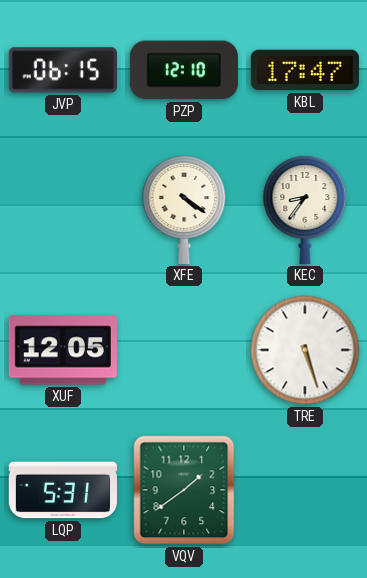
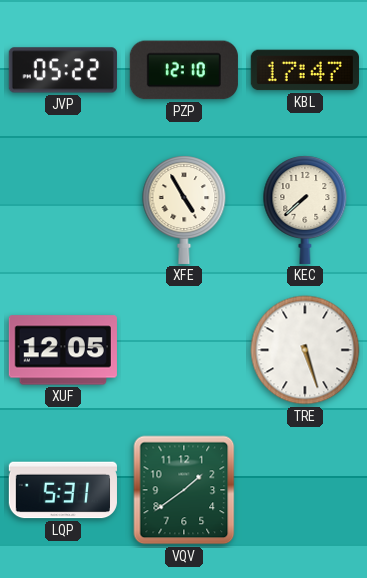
JVP: 06:15 -> 05:22
XFE: 4:21 -> 4:55
KEC: 8:36 -> 7:38
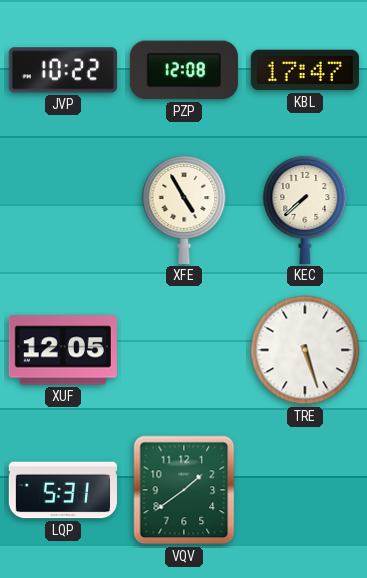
JVP: 05:22 -> 10:22
PZP: 12:10 -> 12:08
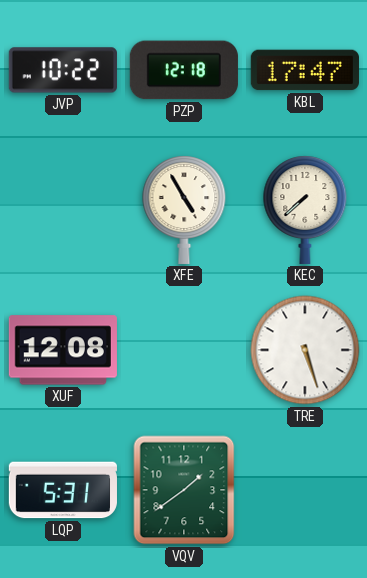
PZP: 12:08 -> 12:18
XUF: 12:05 -> 12:08
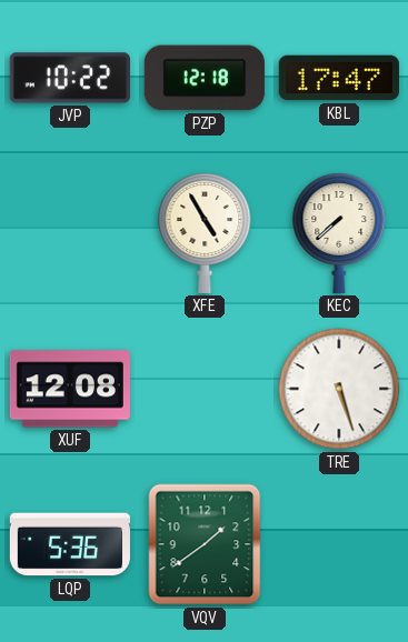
LQP: 5:31 -> 5:36
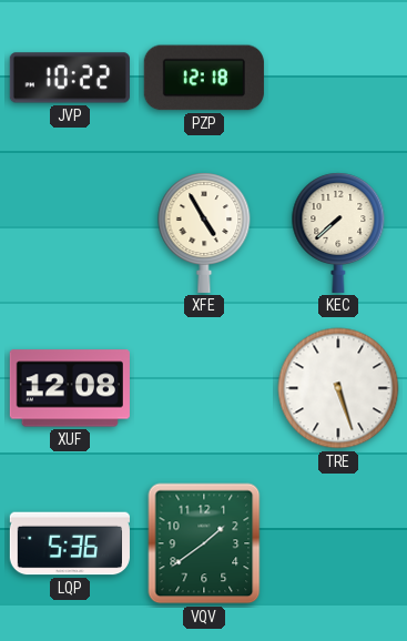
KBL: 17:47 -> none
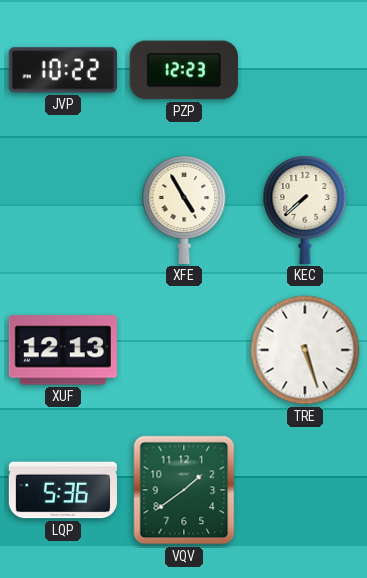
PZP: 12:18 -> 12:23
XUF: 12:08 -> 12:13
